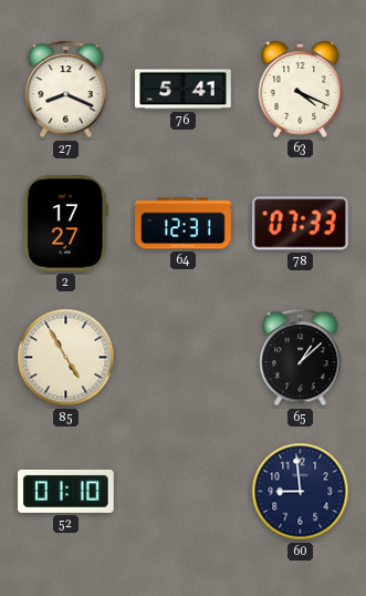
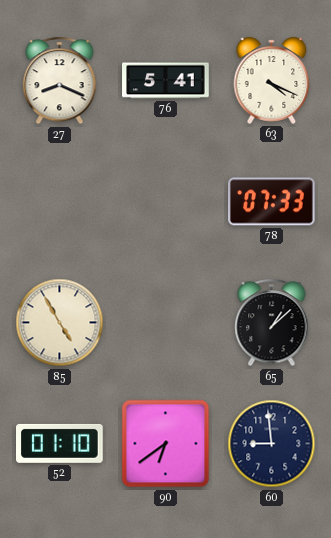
2: 17:27 -> none
64: 12:31 -> none
90: none -> 6:39
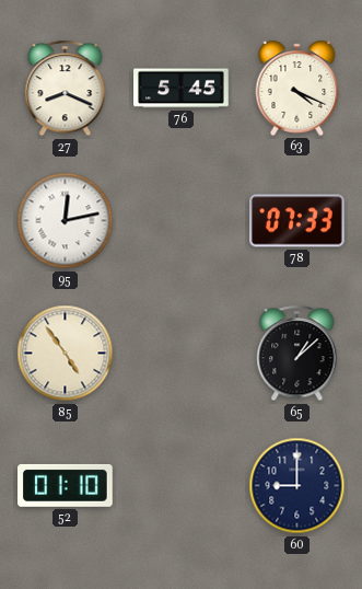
76: 5:41 -> 5:45
95: none -> 12:13
85: 4:55 -> 4:54
90: 6:39 -> none
60: 8:59 -> 9:00
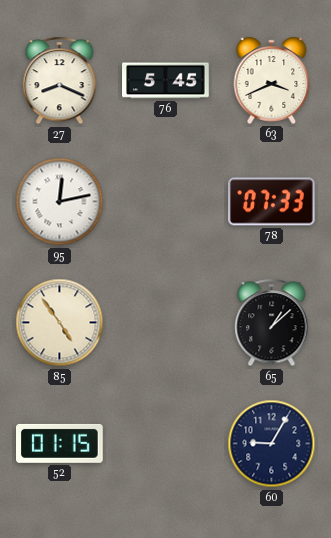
63: 4:19 -> 3:41
52: 01:10 -> 01:15
60: 9:00 -> 9:05
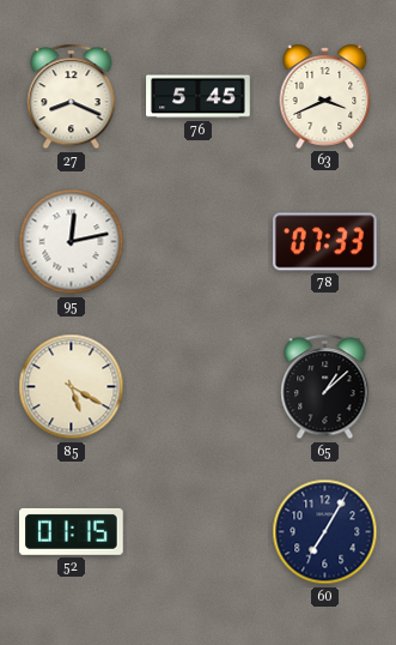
85: 4:54 -> 5:20
60: 9:05 -> 7:05
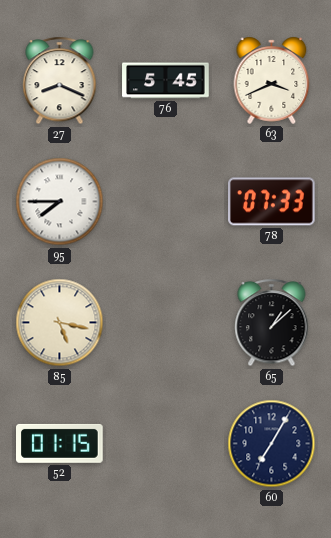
95: 12:13 -> 7:45
85: 5:20 -> 5:17
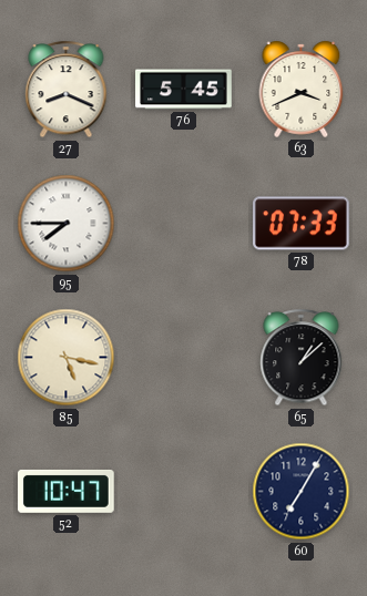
52: 01:15 -> 10:47
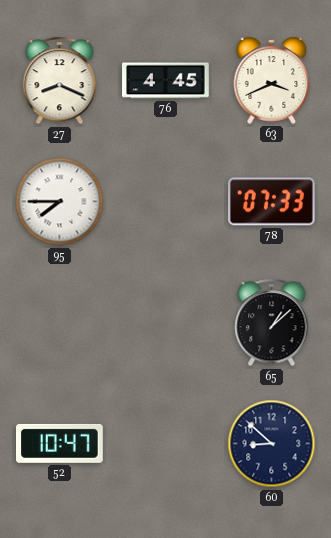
76: 5:45 -> 4:45
85: 5:17 -> none
60: 7:05 -> 8:52
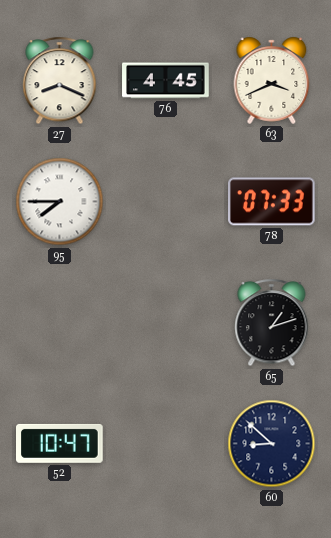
65: 1:08 -> 1:12
